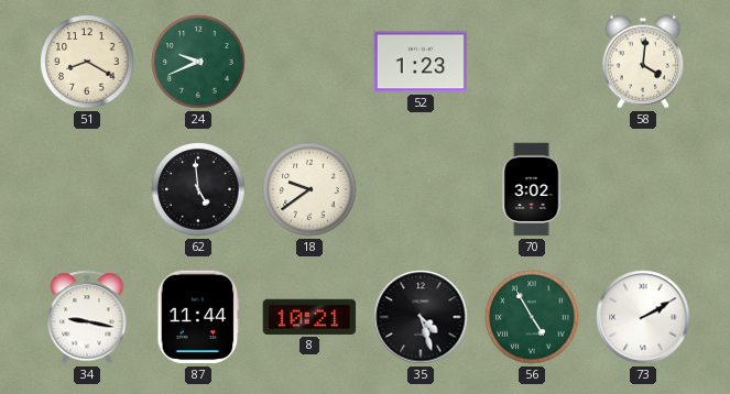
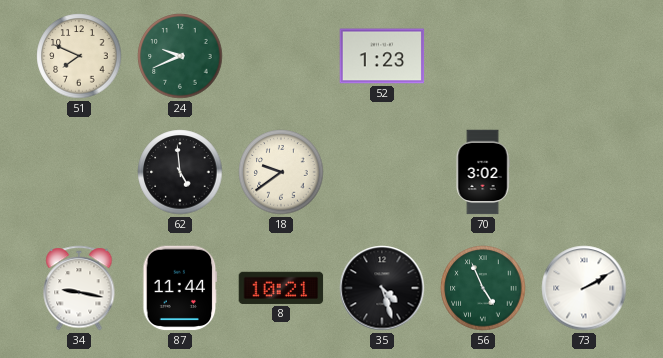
51: 8:20 -> 7:49
58: 4:01 -> none
56: 4:55 -> 4:56
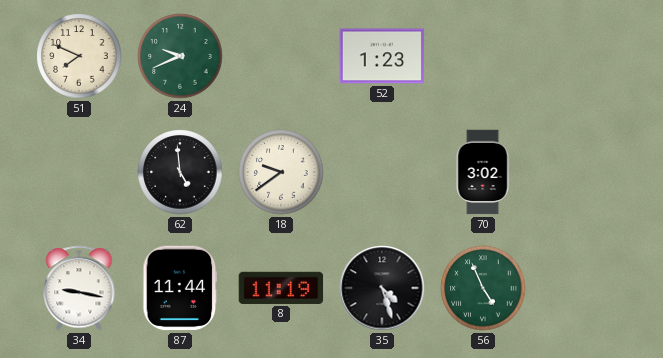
8: 10:21 -> 11:19
73: 2:10 -> none
